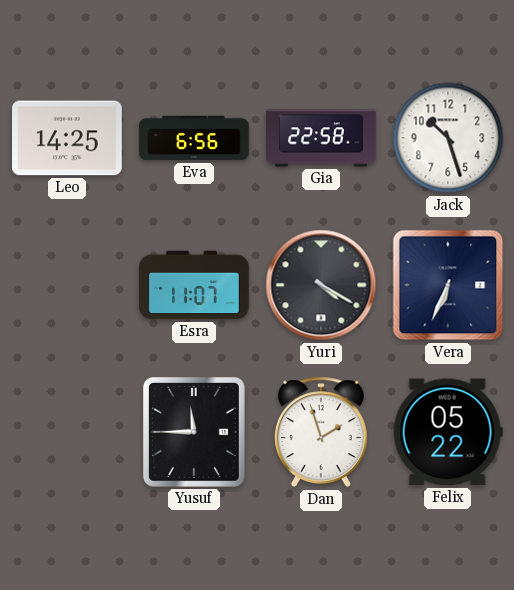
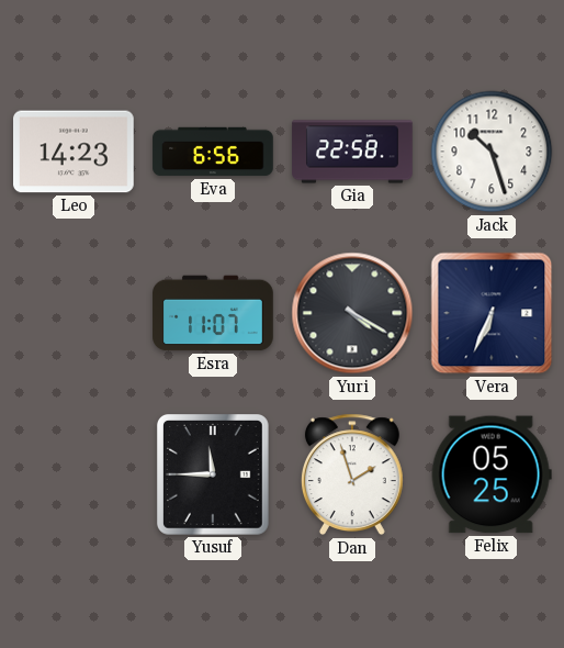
Leo: 14:25 -> 14:23
Felix: 05:22 -> 05:25
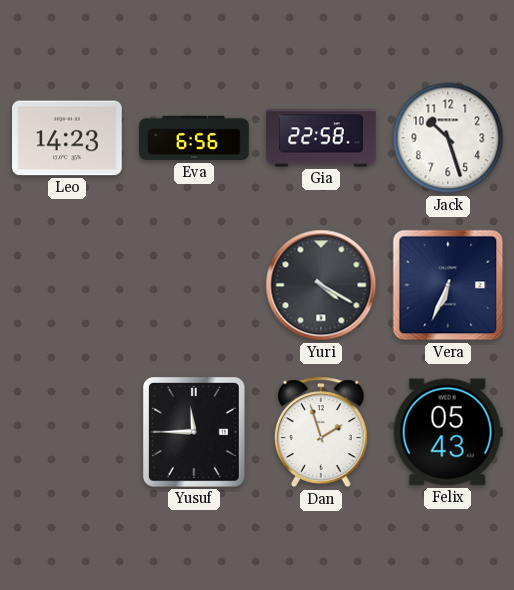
Esra: 11:07 -> none
Felix: 05:25 -> 05:43
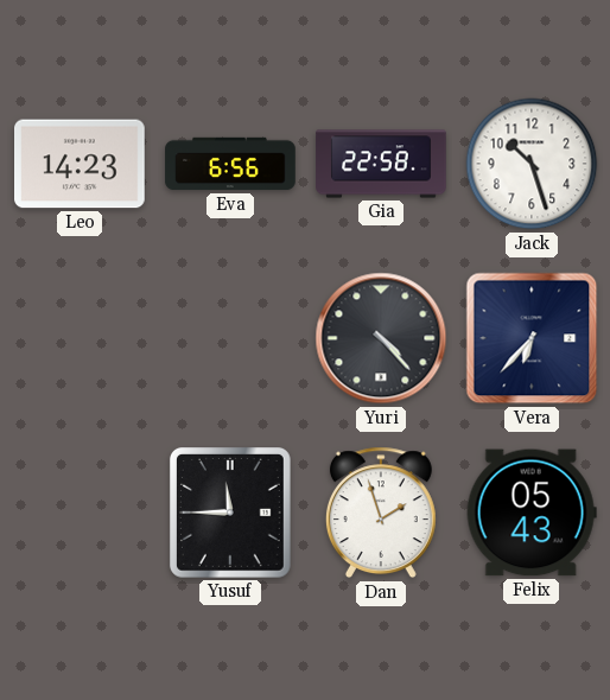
Yuri: 4:20 -> 4:23
Vera: 6:34 -> 6:37
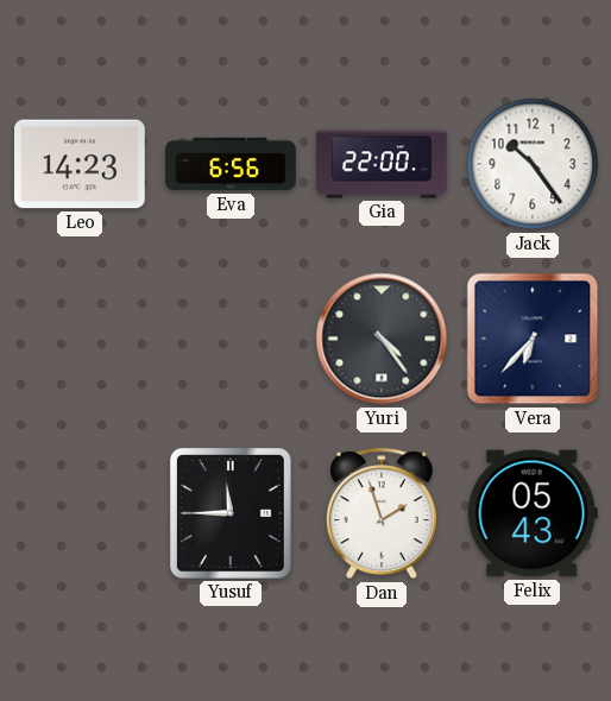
Gia: 22:58 -> 22:00
Jack: 10:27 -> 10:24
Yuri: 4:23 -> 4:24
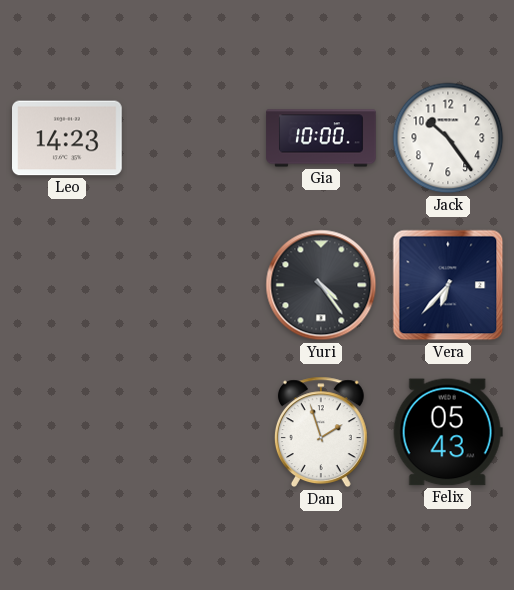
Eva: 6:56 -> none
Gia: 22:00 -> 10:00
Yusuf: 11:45 -> none
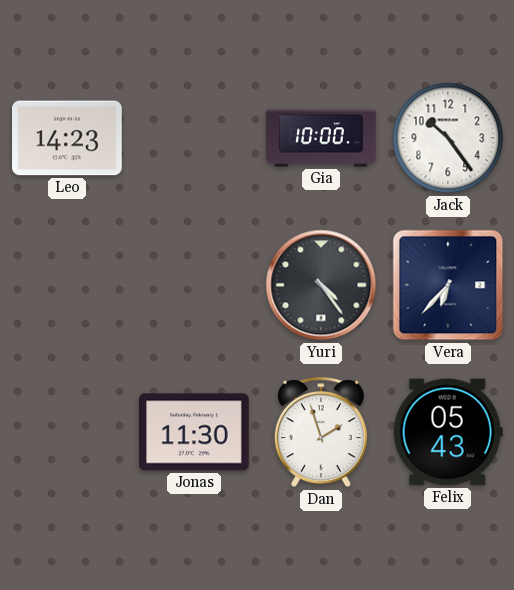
Jonas: none -> 11:30
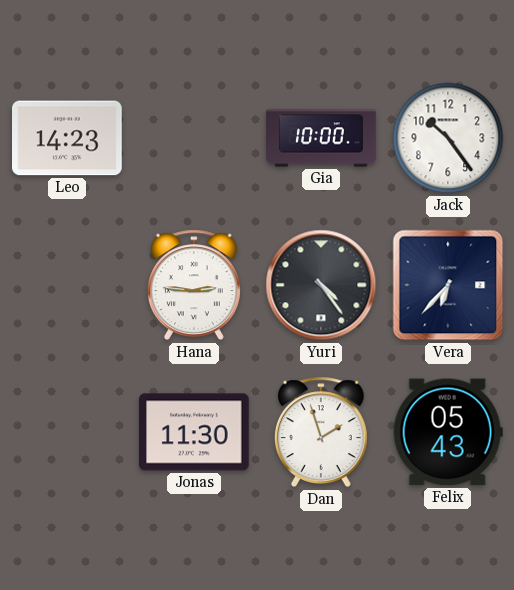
Hana: none -> 2:46
